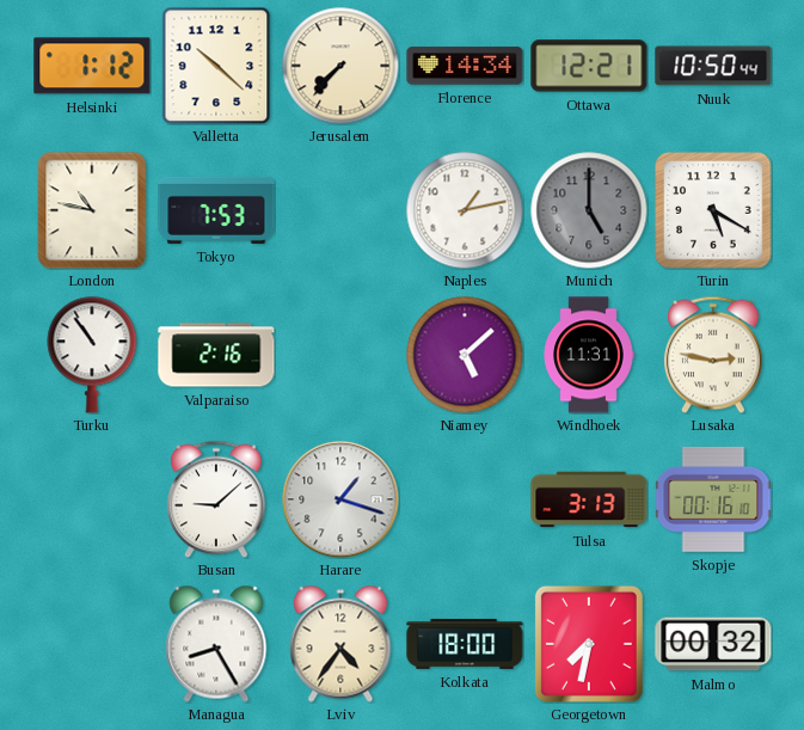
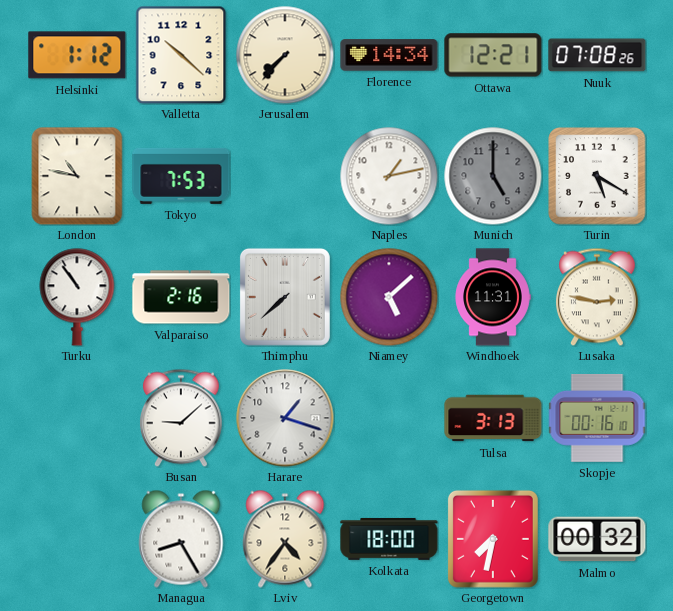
Nuuk: 10:50 -> 07:08
Thimphu: none -> 7:38
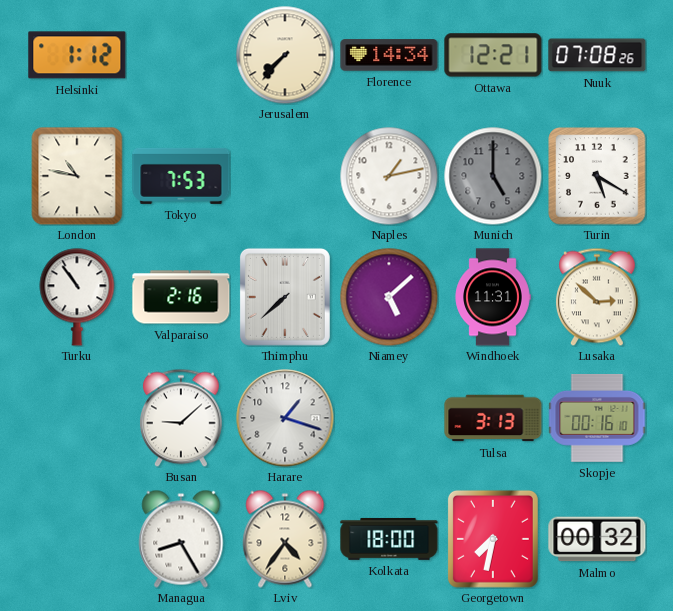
Valletta: 10:22 -> none
Lusaka: 2:47 -> 2:52
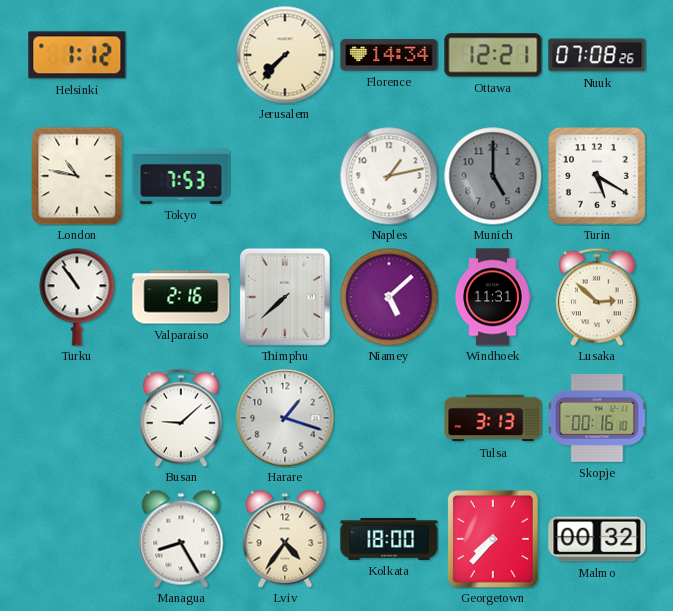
Georgetown: 7:32 -> 7:37
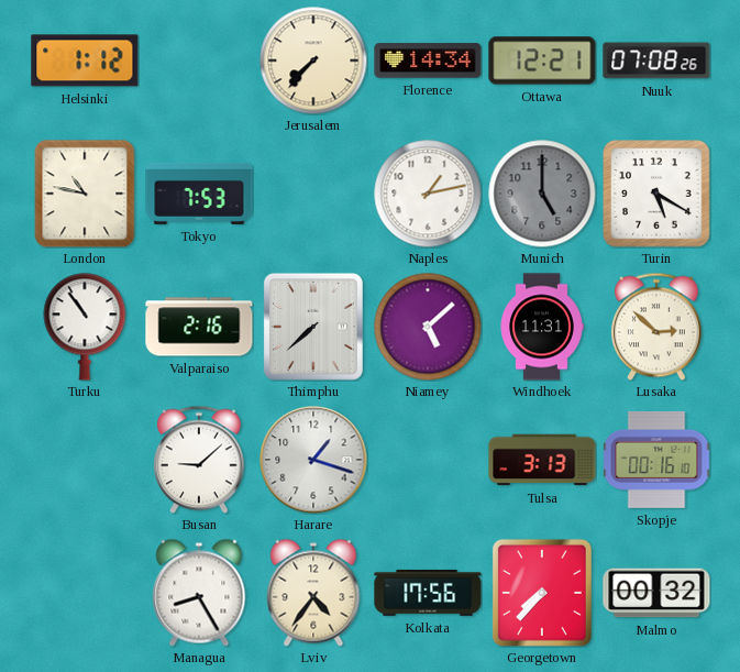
Kolkata: 18:00 -> 17:56
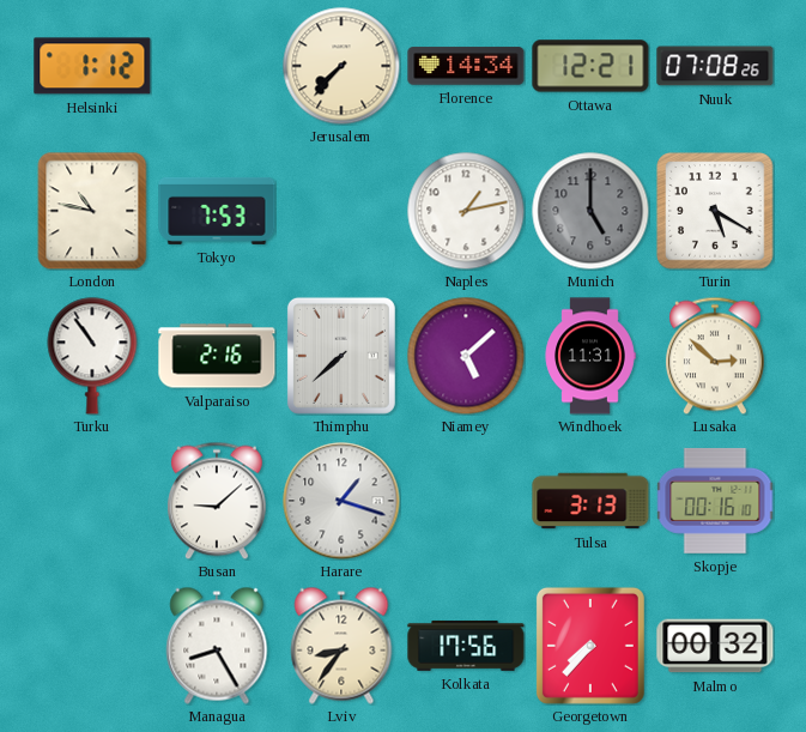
Lviv: 4:36 -> 8:36
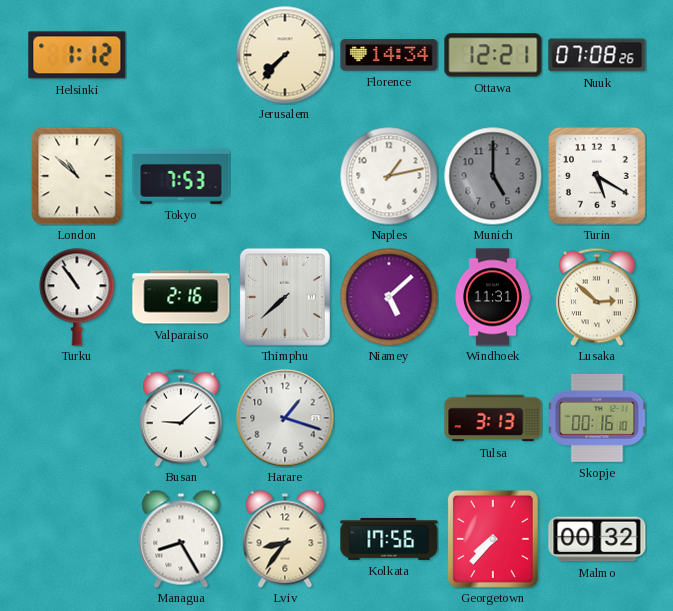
London: 10:47 -> 10:52
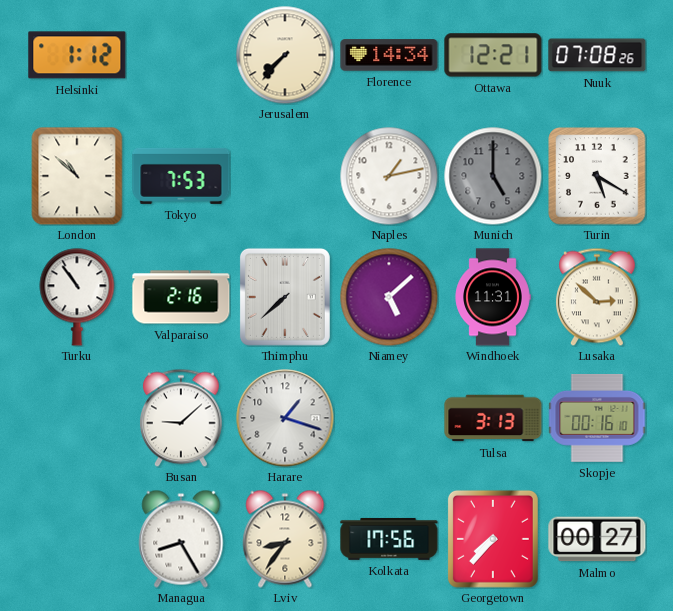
Malmo: 00:32 -> 00:27
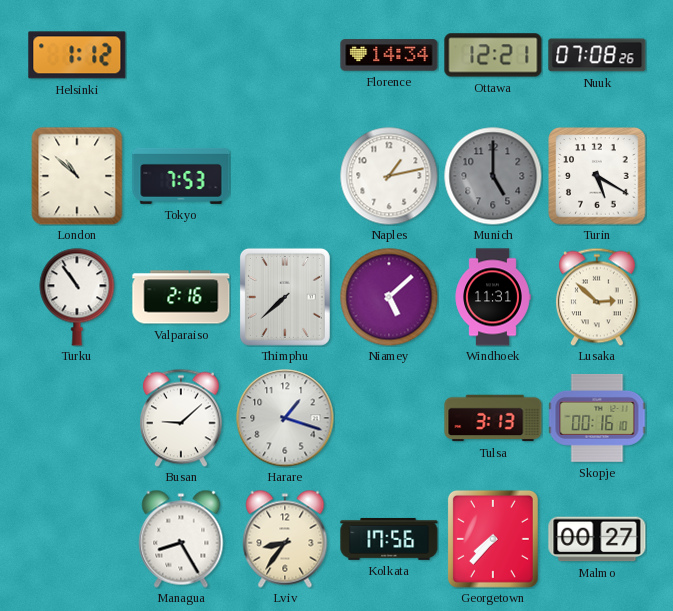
Jerusalem: 7:37 -> none
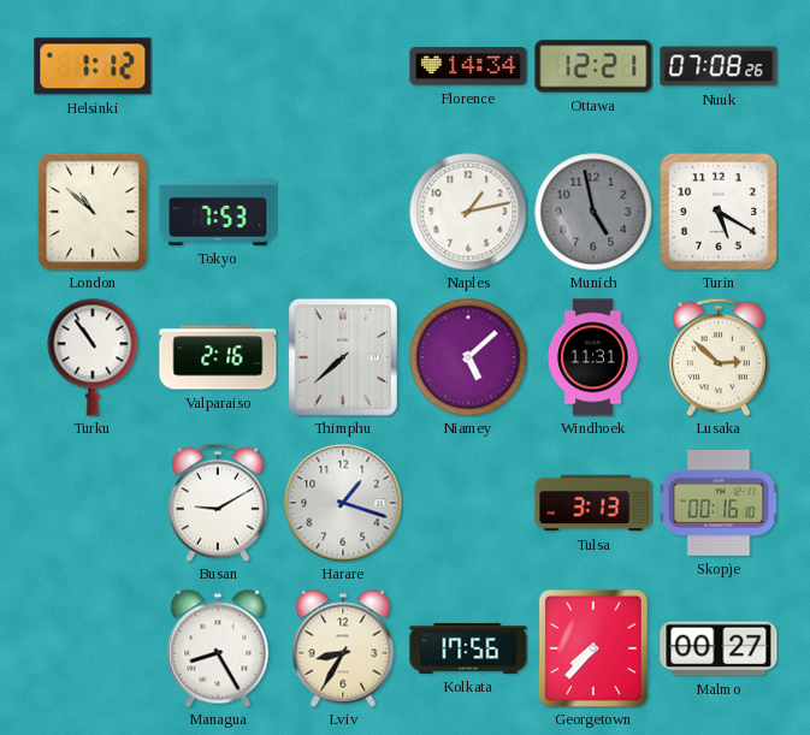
Munich: 5:00 -> 4:58
Busan: 9:08 -> 9:10
Lviv: 8:36 -> 8:35
